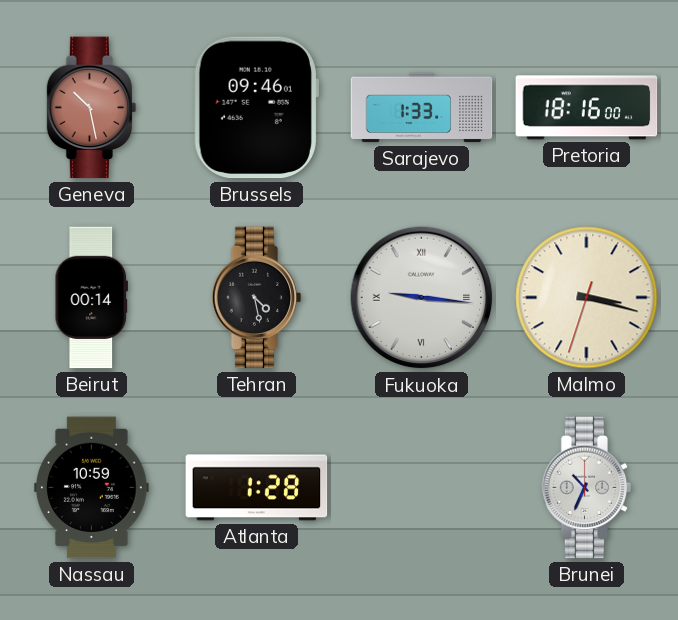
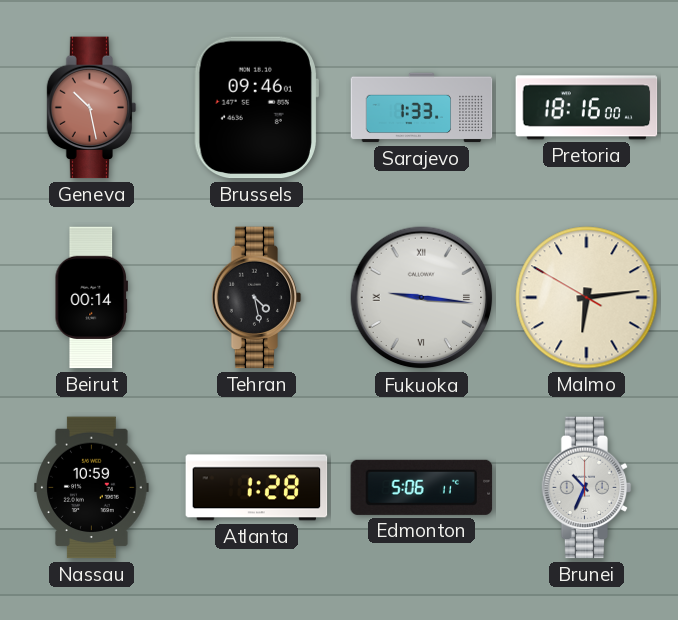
Malmo: 3:17 -> 6:13
Edmonton: none -> 5:06
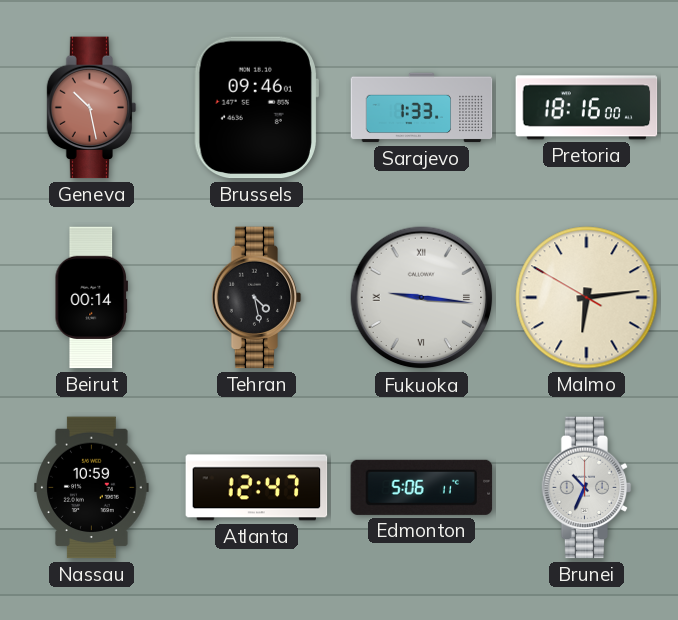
Atlanta: 1:28 -> 12:47
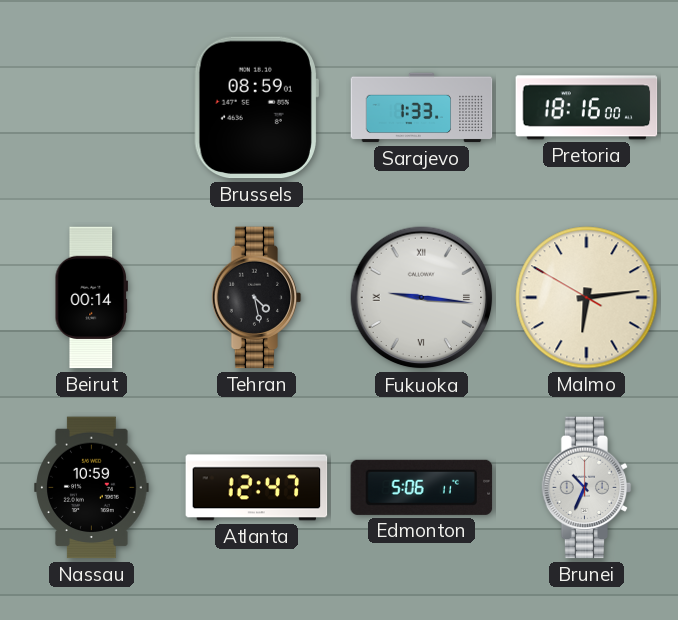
Geneva: 10:28 -> none
Brussels: 09:46 -> 08:59
